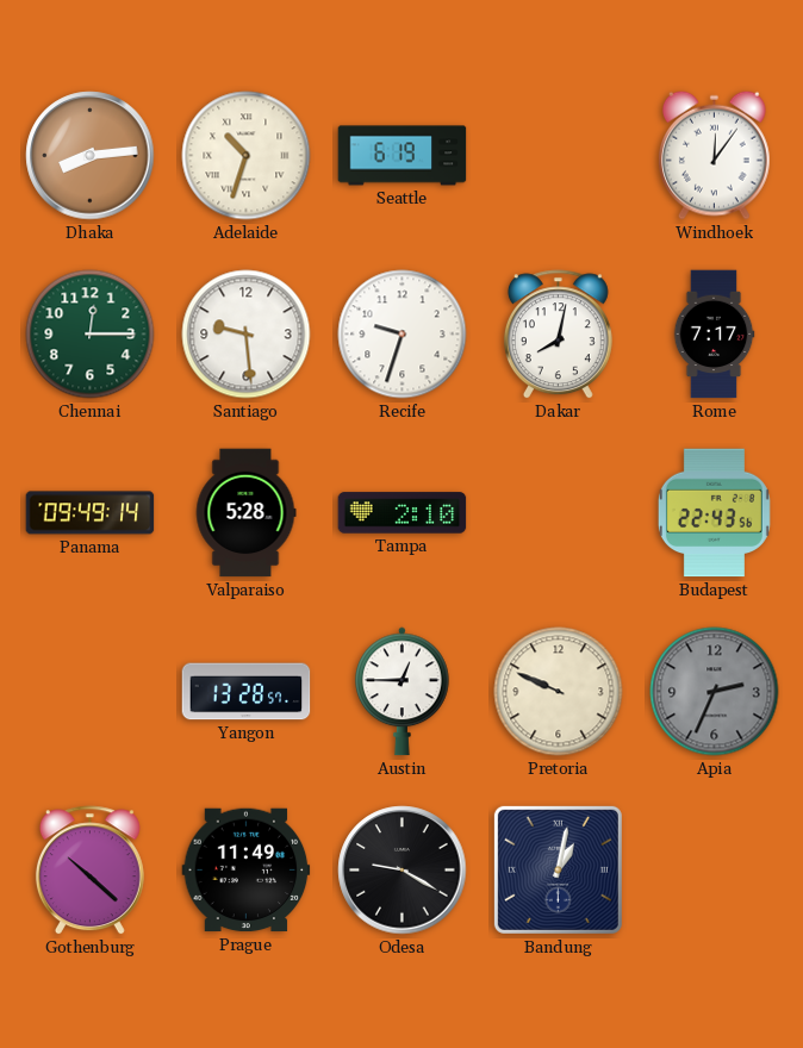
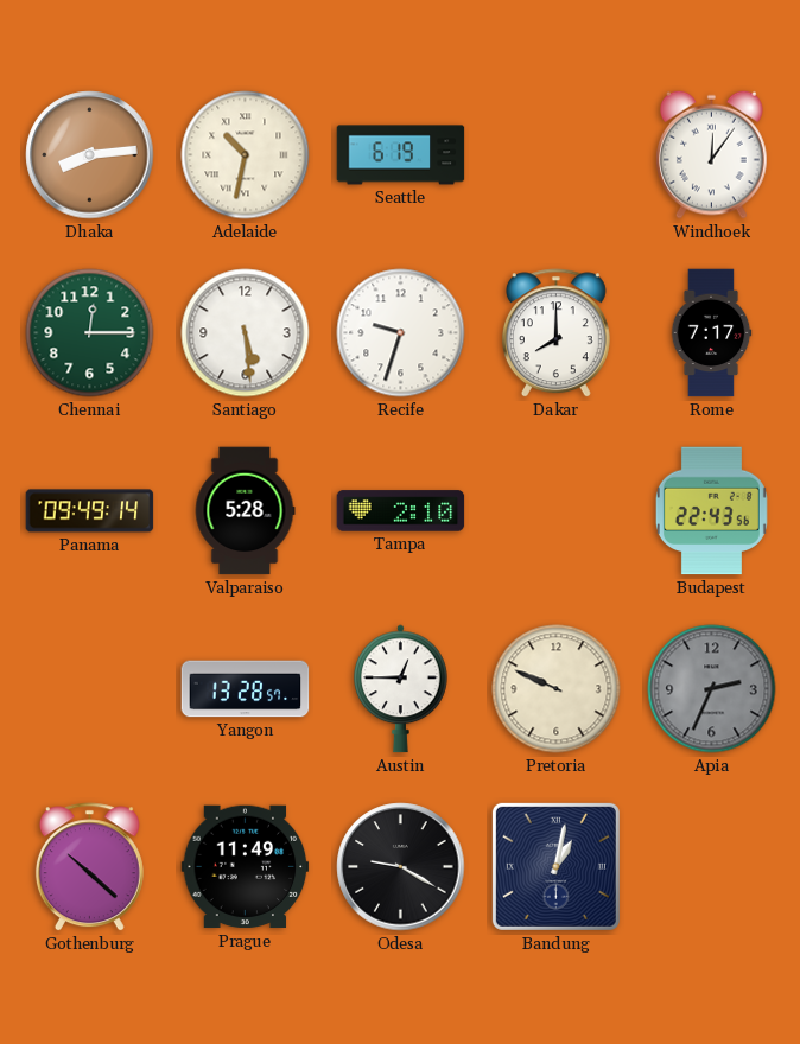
Adelaide: 10:33 -> 10:32
Santiago: 9:29 -> 5:29
Dakar: 8:02 -> 8:00
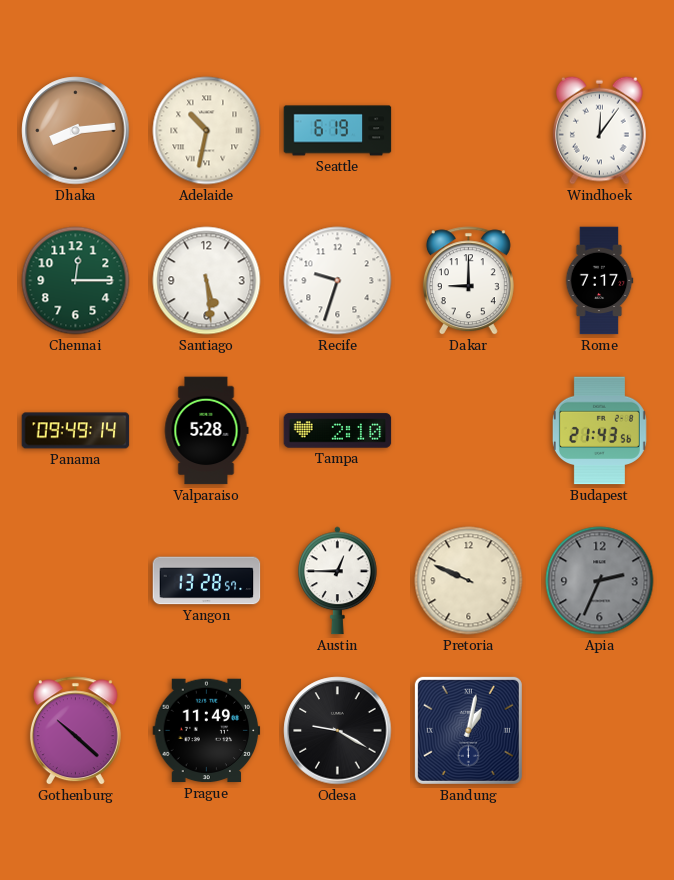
Dakar: 8:00 -> 9:00
Budapest: 22:43 -> 21:43
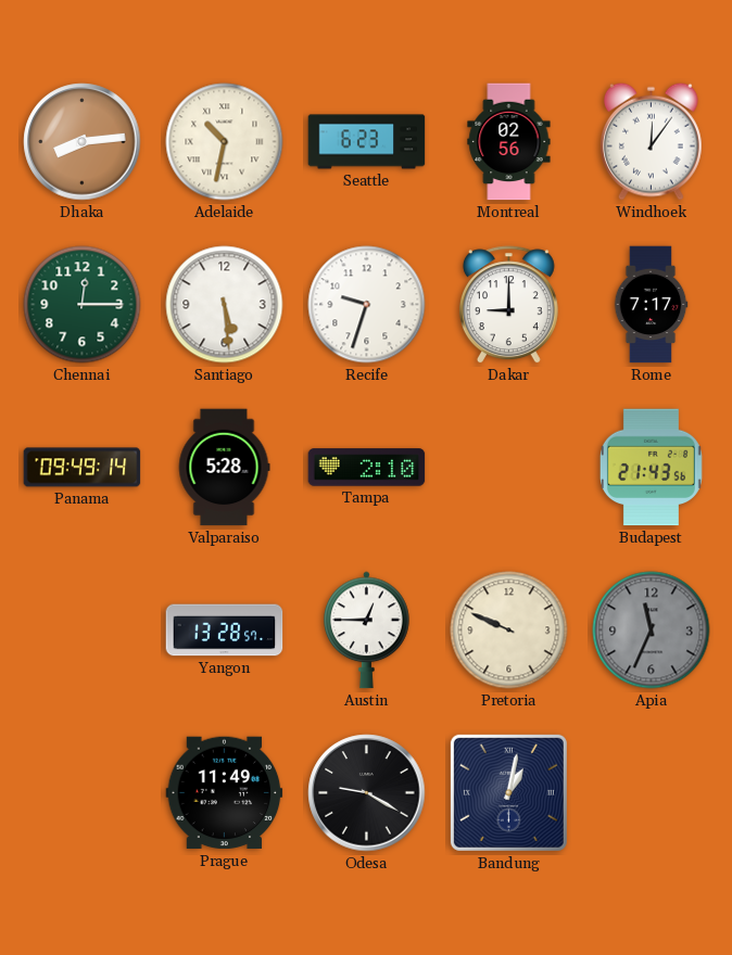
Seattle: 6:19 -> 6:23
Montreal: none -> 02:56
Apia: 2:34 -> 11:34
Gothenburg: 10:22 -> none
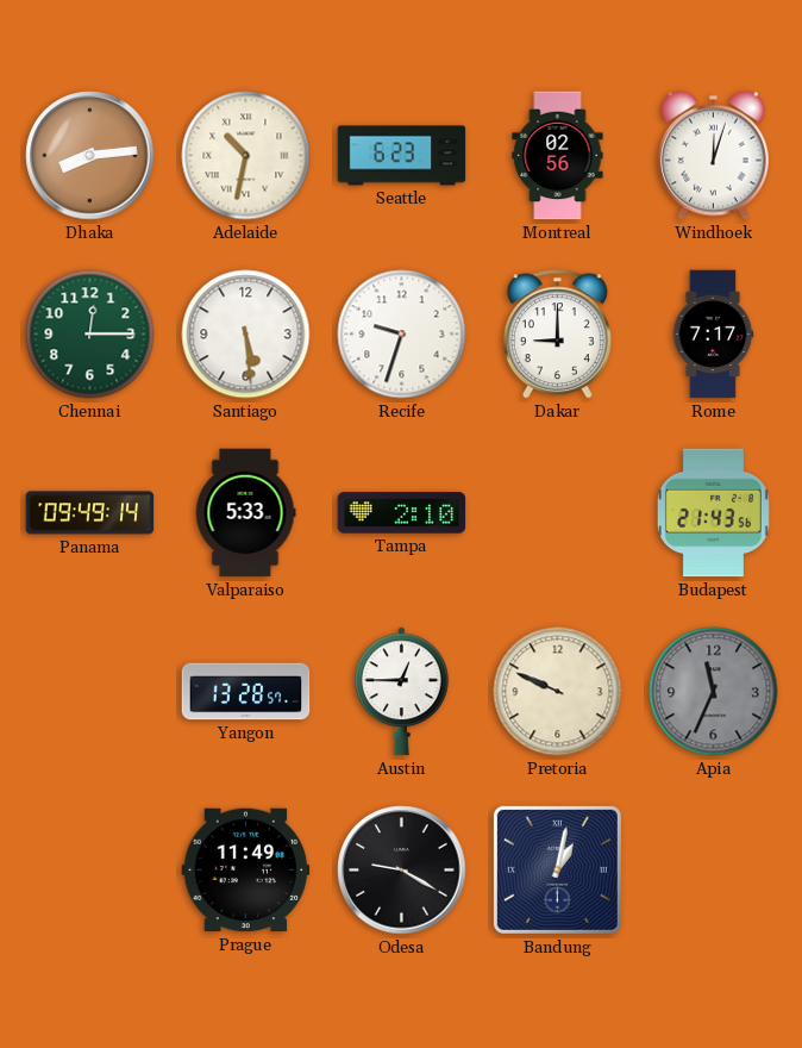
Windhoek: 12:06 -> 12:03
Valparaiso: 5:28 -> 5:33
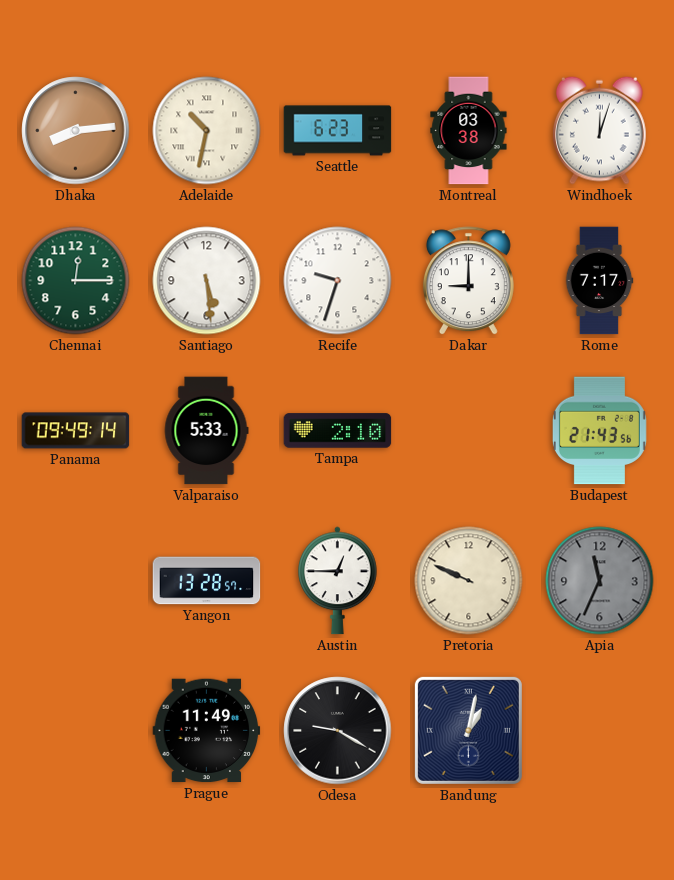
Montreal: 02:56 -> 03:38
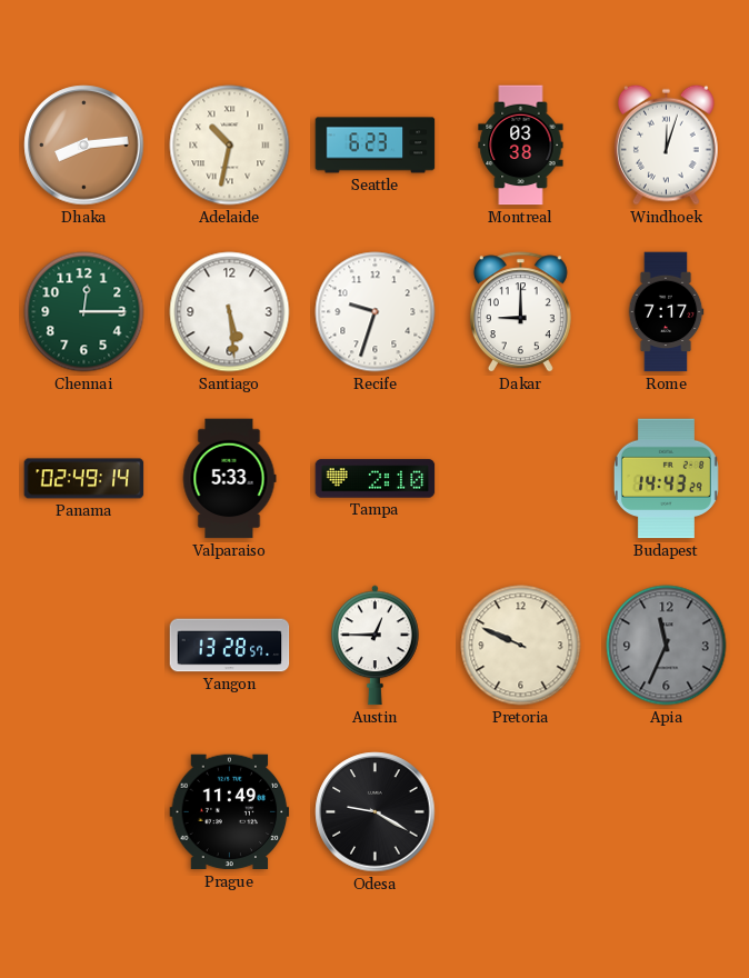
Panama: 09:49 -> 02:49
Budapest: 21:43 -> 14:43
Bandung: 1:02 -> none
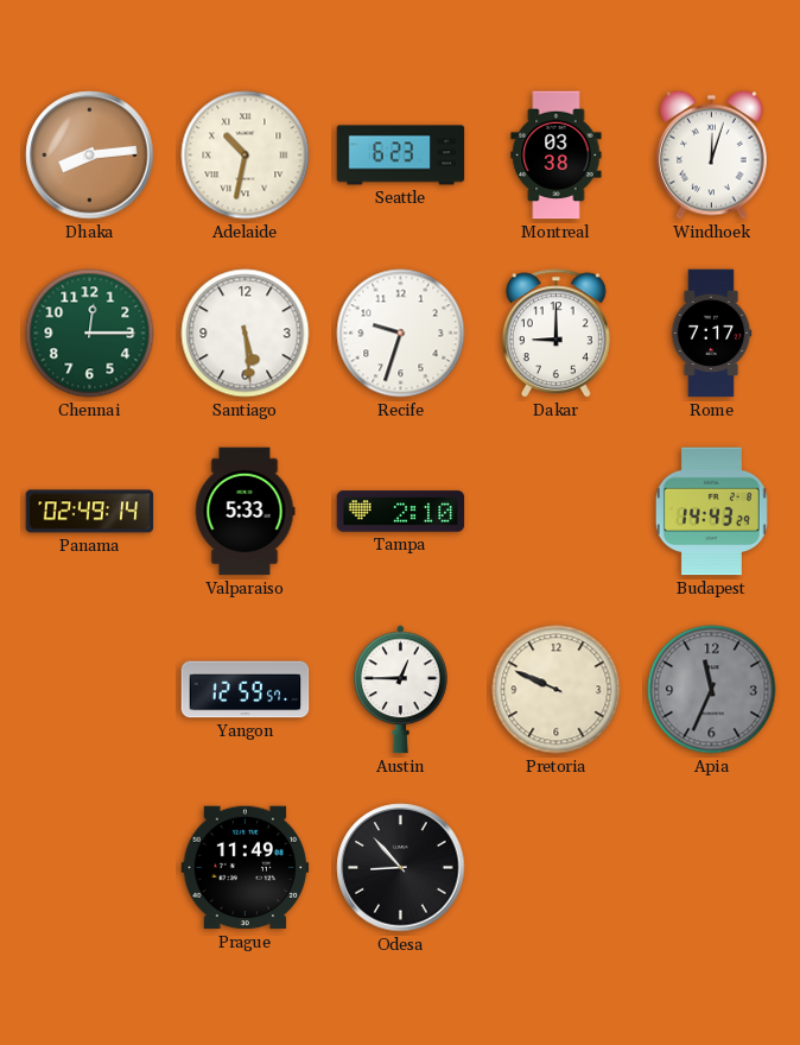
Yangon: 13:28 -> 12:59
Odesa: 9:20 -> 8:53
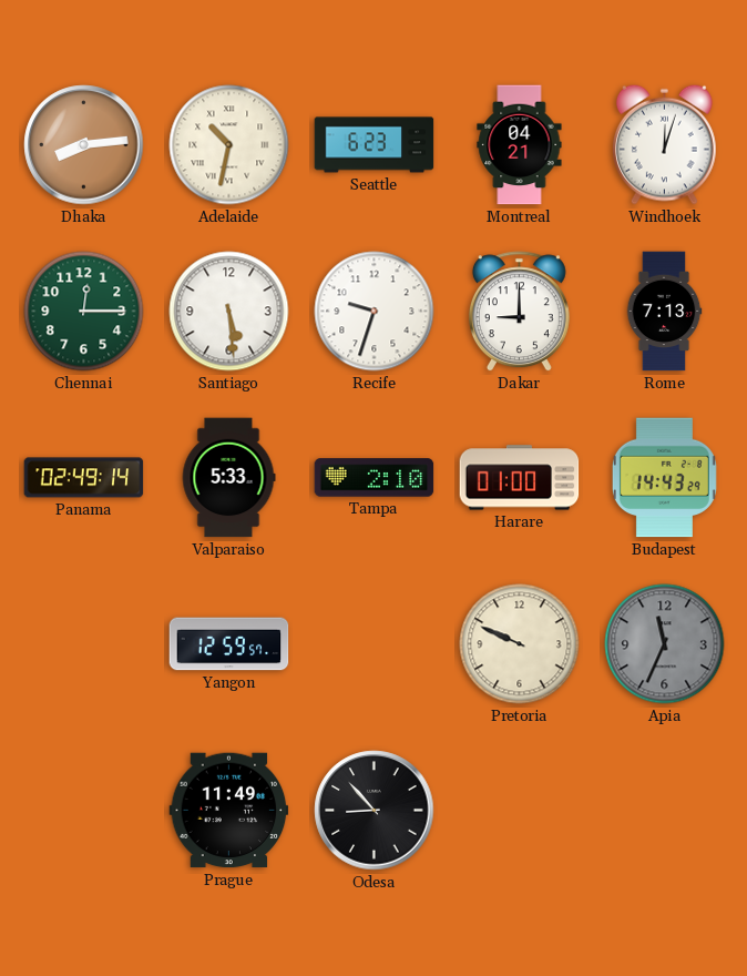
Montreal: 03:38 -> 04:21
Rome: 7:17 -> 7:13
Harare: none -> 01:00
Austin: 12:45 -> none
